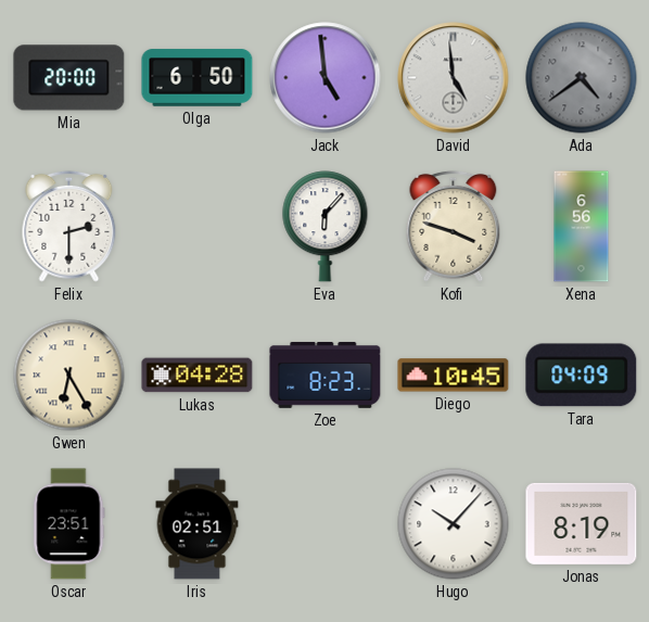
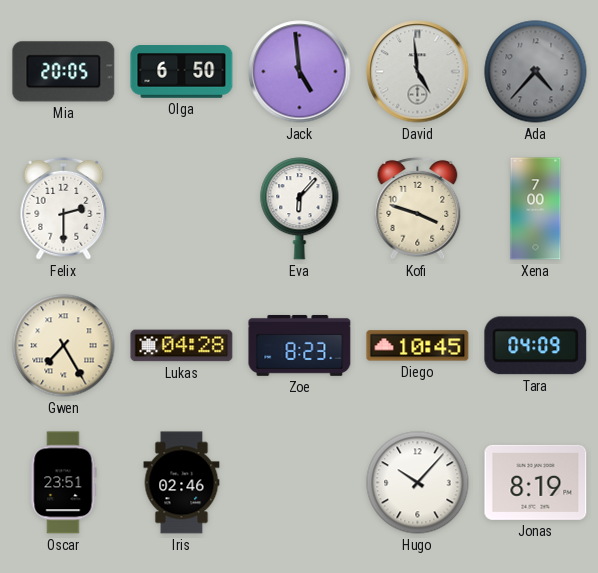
Mia: 20:00 -> 20:05
Ada: 4:39 -> 4:37
Xena: 6:56 -> 7:00
Gwen: 6:25 -> 7:25
Iris: 02:51 -> 02:46
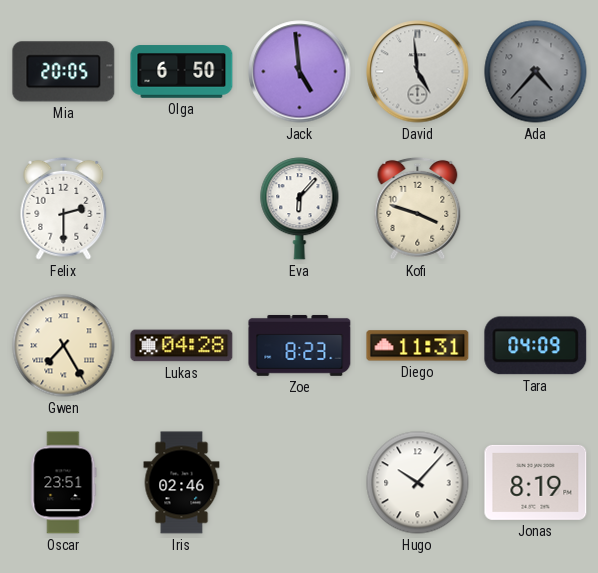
Xena: 7:00 -> none
Diego: 10:45 -> 11:31
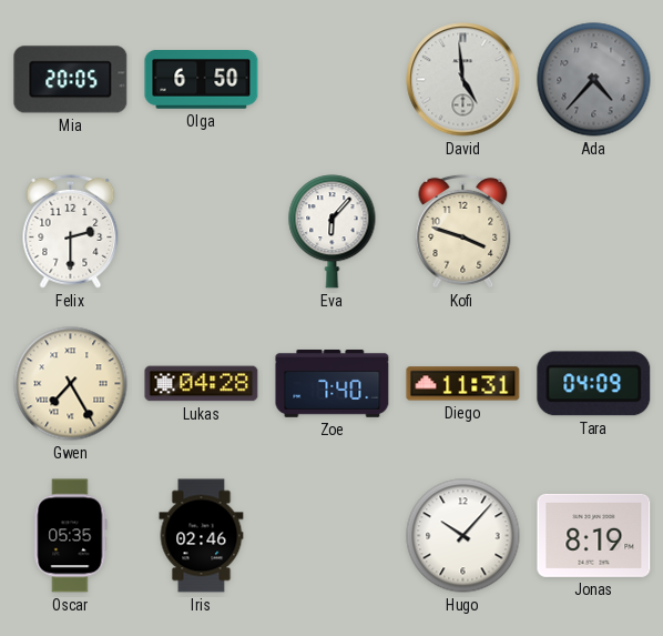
Jack: 4:59 -> none
Zoe: 8:23 -> 7:40
Oscar: 23:51 -> 05:35
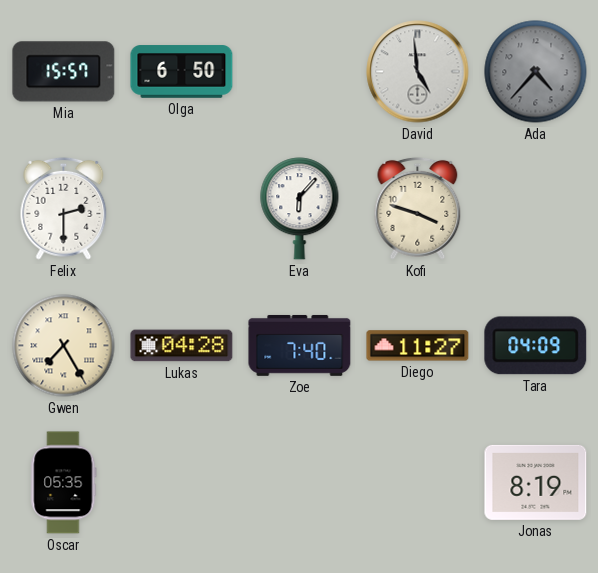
Mia: 20:05 -> 15:57
Diego: 11:31 -> 11:27
Iris: 02:46 -> none
Hugo: 10:07 -> none
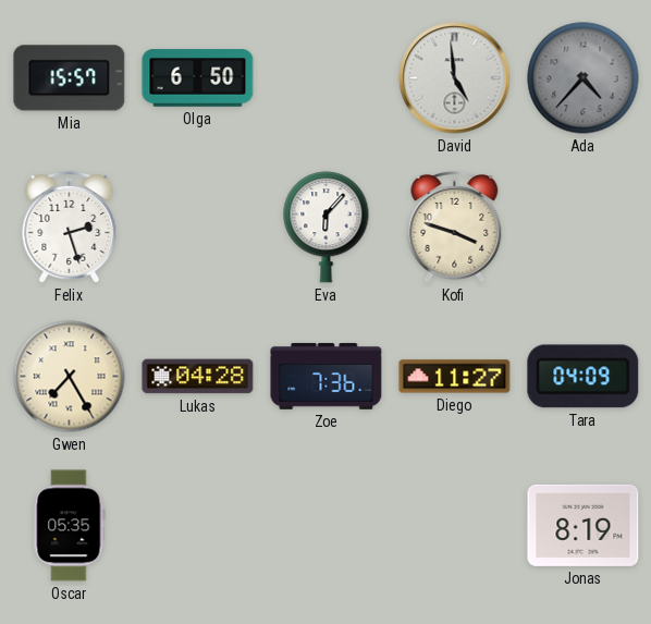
Felix: 2:30 -> 2:27
Zoe: 7:40 -> 7:36
